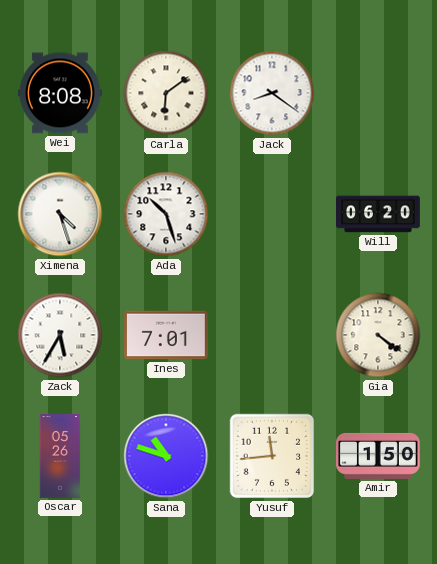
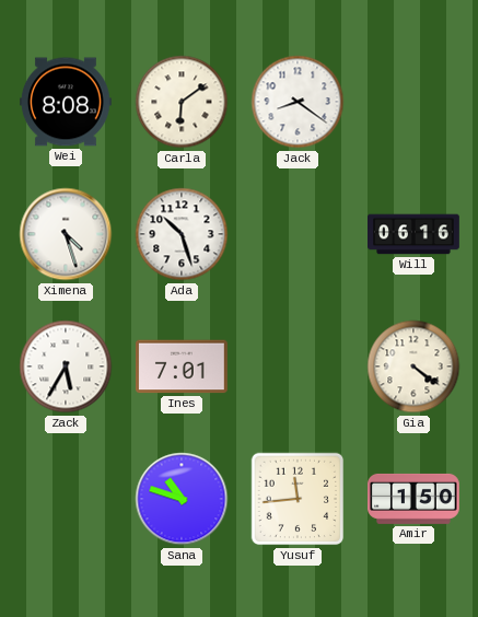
Will: 06:20 -> 06:16
Oscar: 05:26 -> none
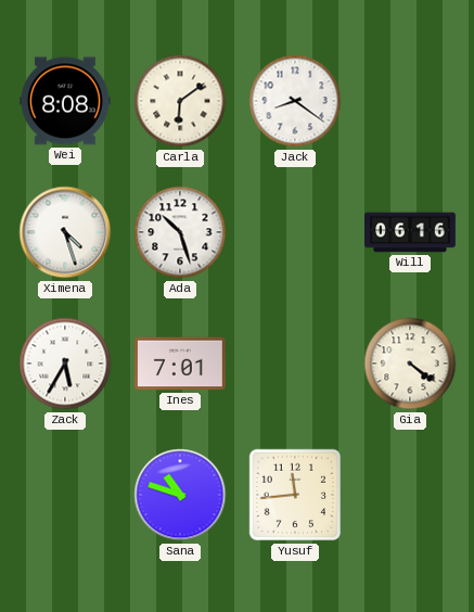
Amir: 1:50 -> none
